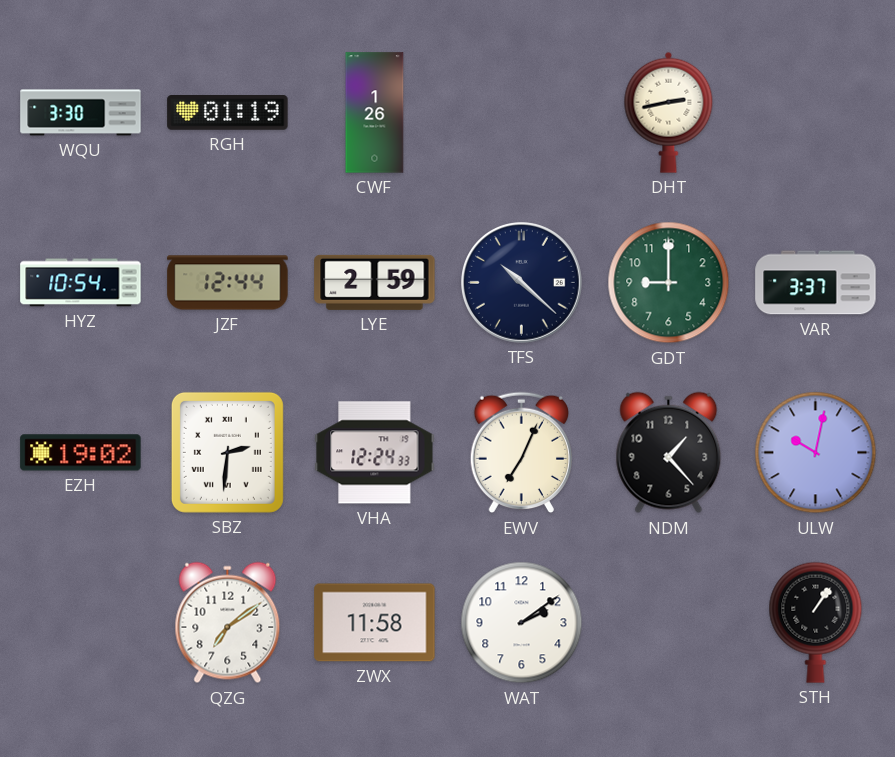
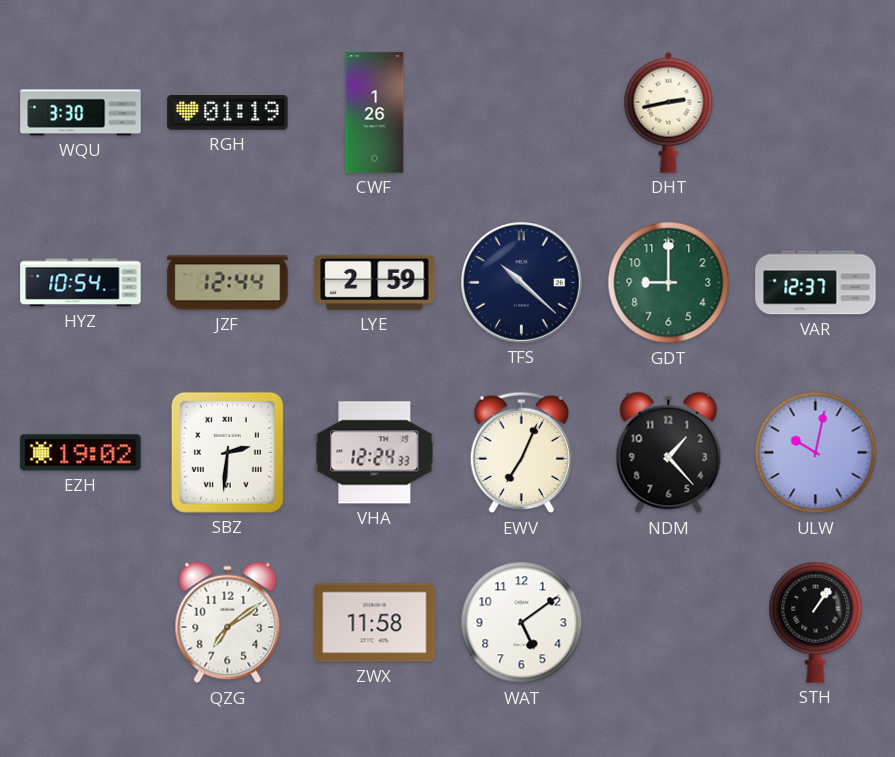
VAR: 3:37 -> 12:37
WAT: 2:09 -> 5:09
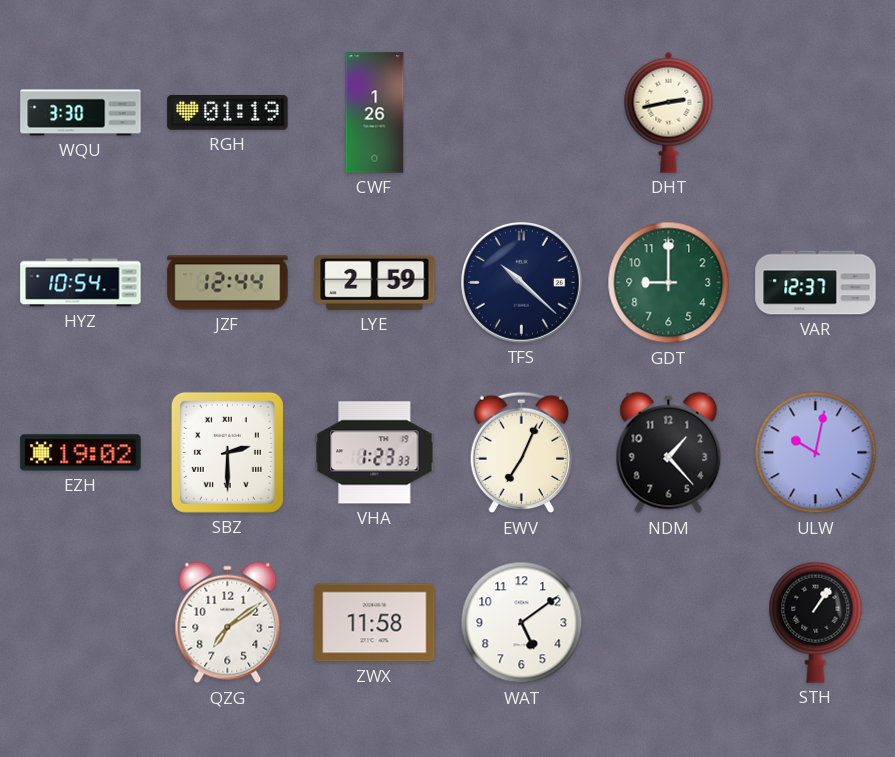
SBZ: 2:31 -> 2:30
VHA: 12:24 -> 1:23
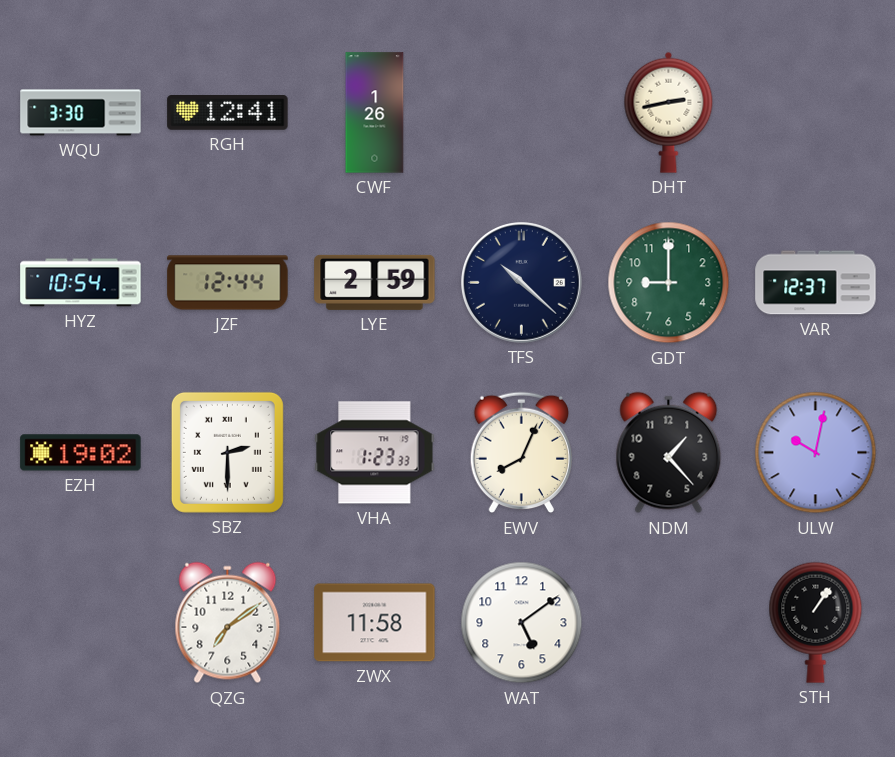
RGH: 01:19 -> 12:41
EWV: 7:04 -> 8:04
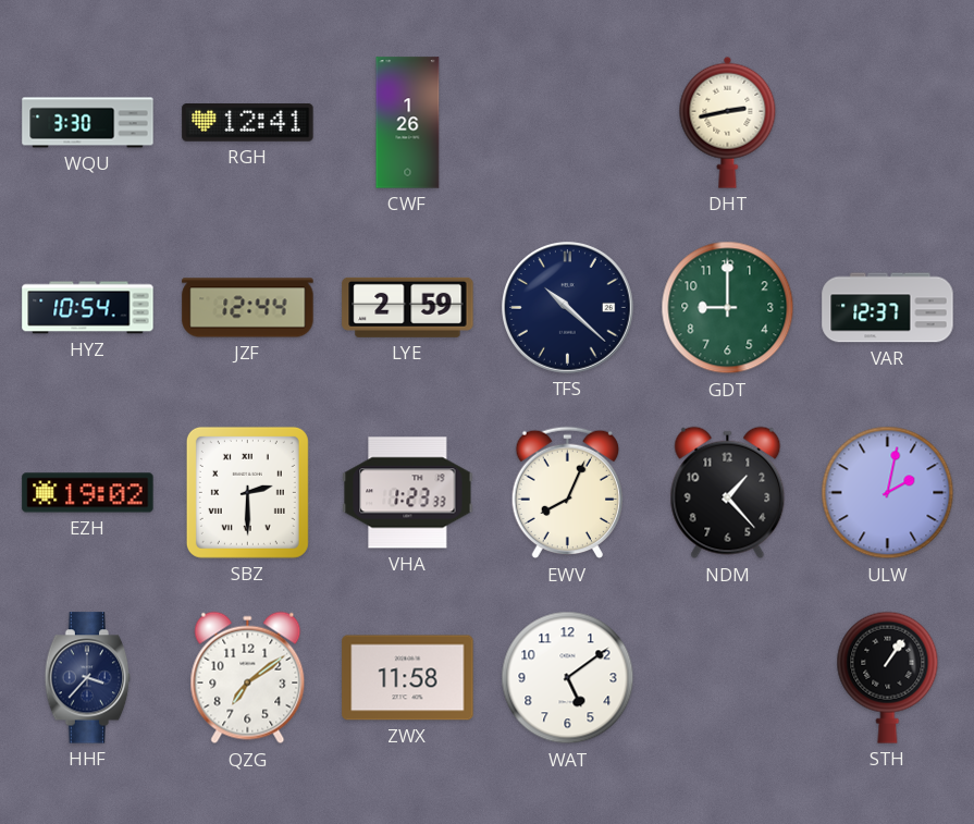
ULW: 10:02 -> 2:02
HHF: none -> 3:37
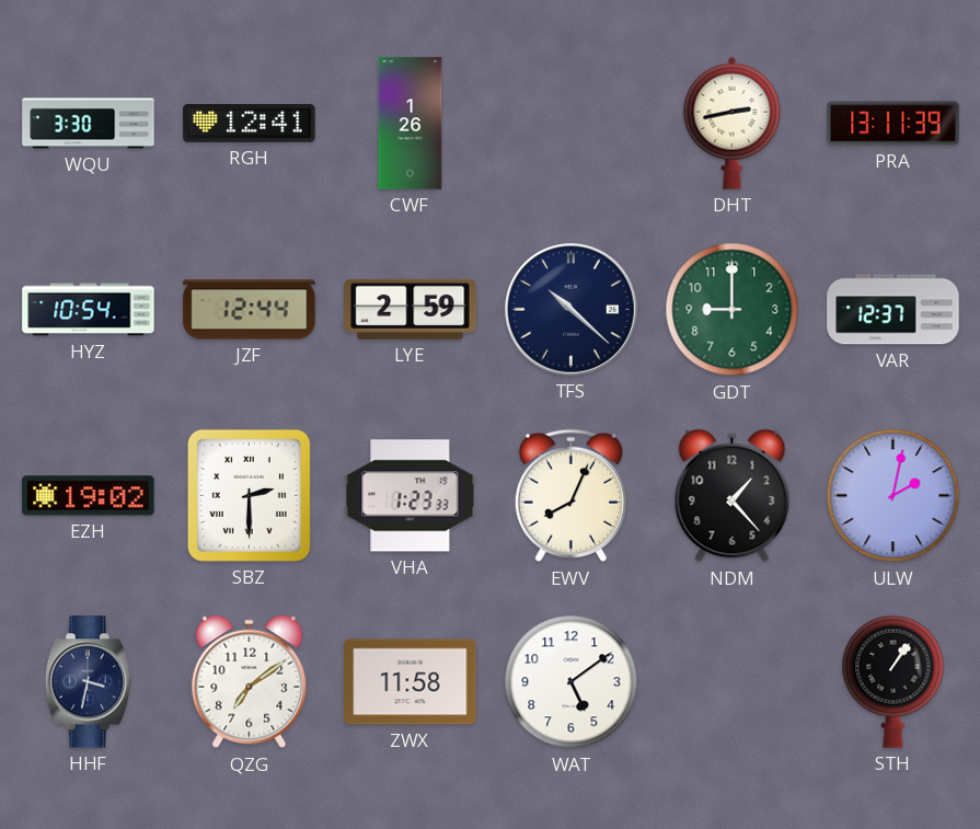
PRA: none -> 13:11
HHF: 3:37 -> 3:32
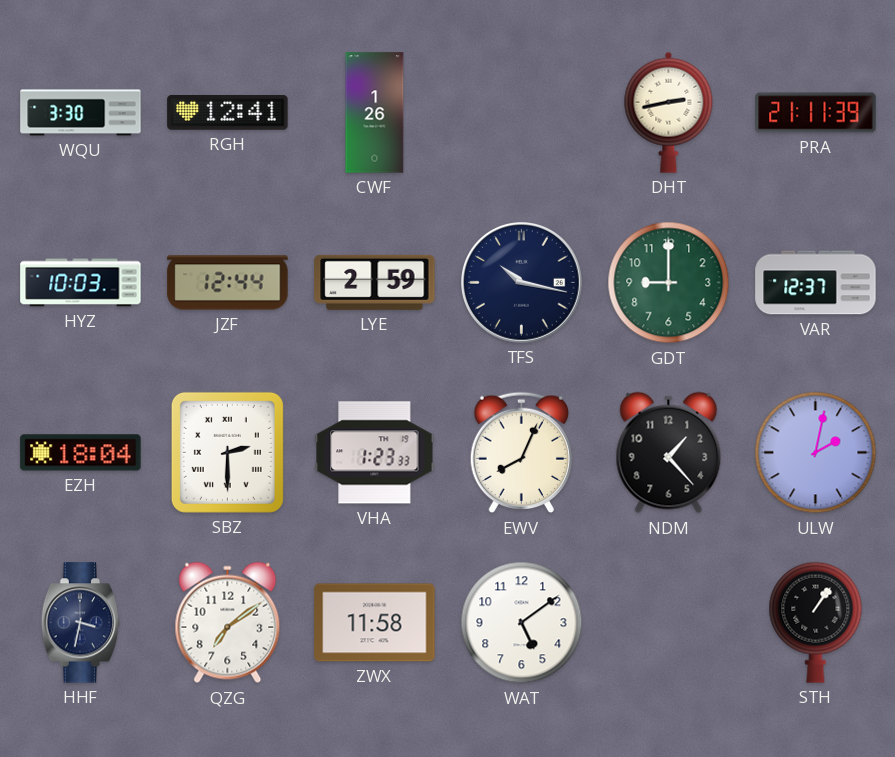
PRA: 13:11 -> 21:11
HYZ: 10:54 -> 10:03
TFS: 10:22 -> 10:17
EZH: 19:02 -> 18:04
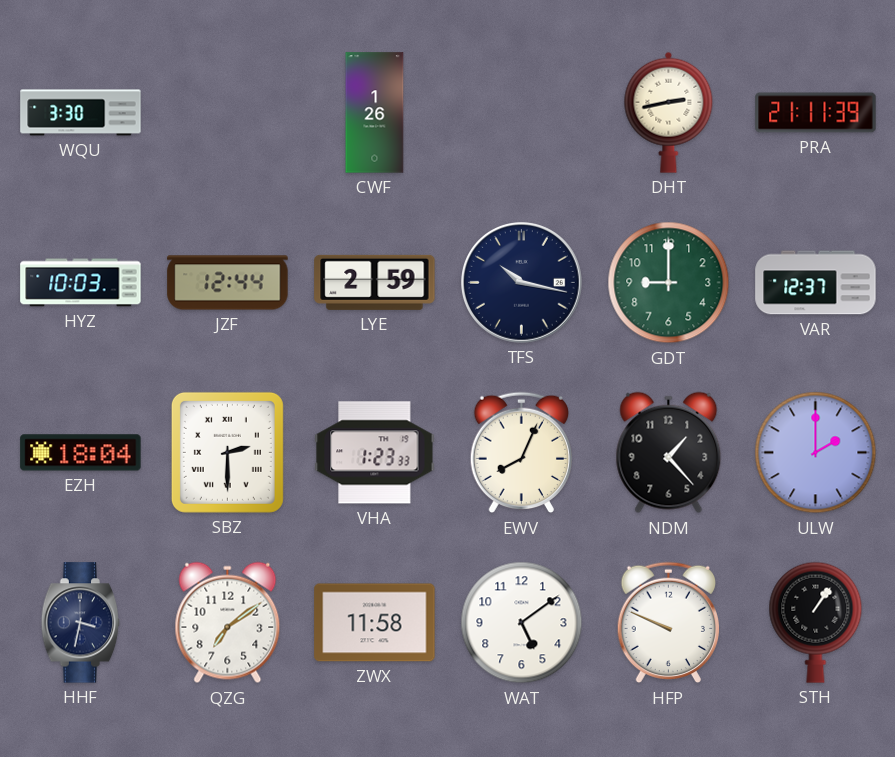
RGH: 12:41 -> none
ULW: 2:02 -> 2:00
HFP: none -> 9:49
